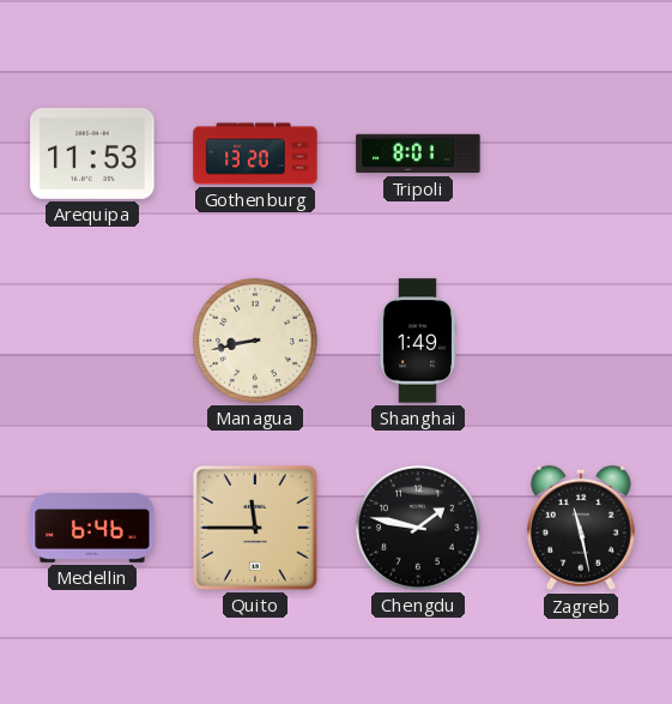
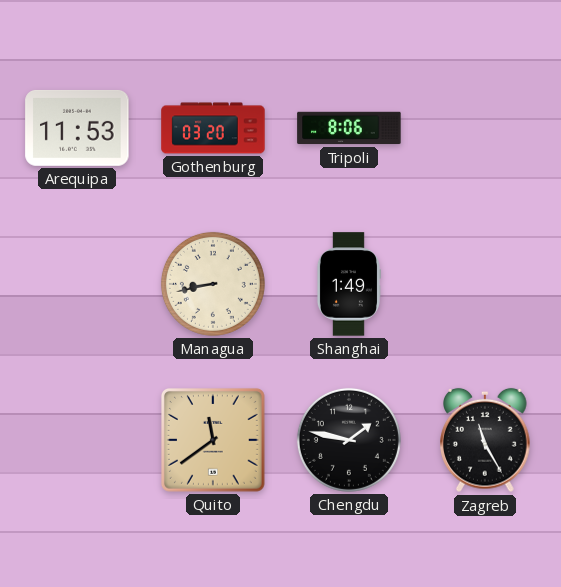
Gothenburg: 13:20 -> 03:20
Tripoli: 8:01 -> 8:06
Medellin: 6:46 -> none
Quito: 11:45 -> 11:39
Zagreb: 11:28 -> 11:25
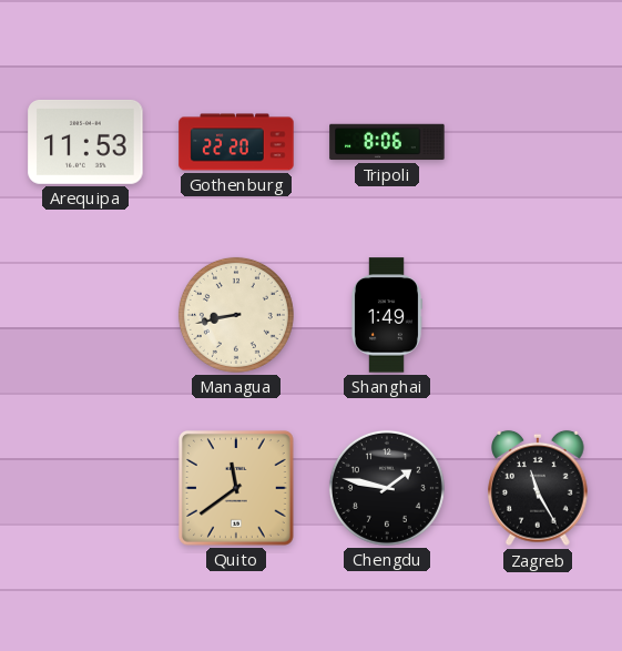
Gothenburg: 03:20 -> 22:20
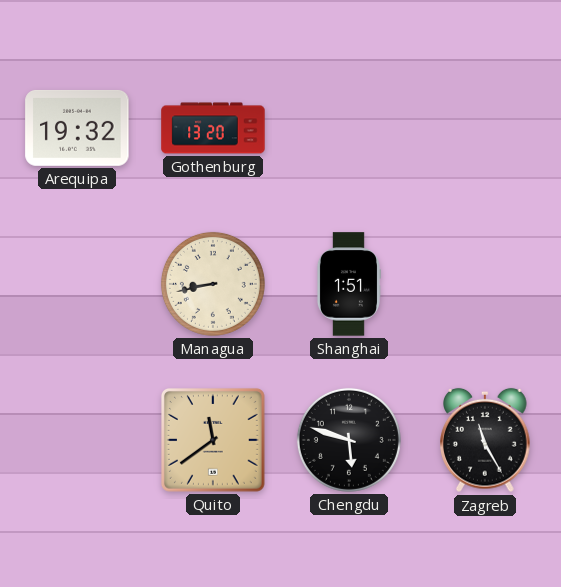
Arequipa: 11:53 -> 19:32
Gothenburg: 22:20 -> 13:20
Tripoli: 8:06 -> none
Shanghai: 1:49 -> 1:51
Chengdu: 1:47 -> 5:48
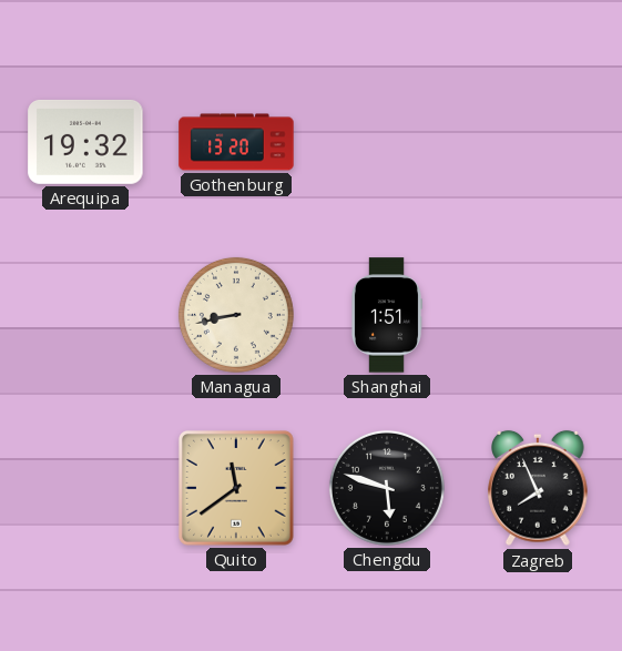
Zagreb: 11:25 -> 7:56
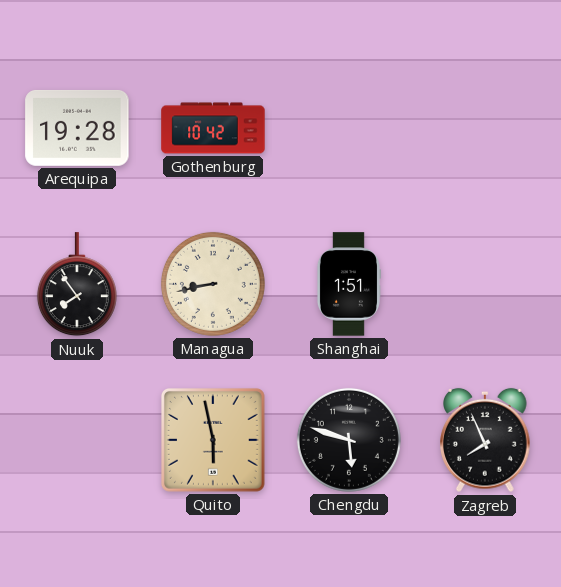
Arequipa: 19:32 -> 19:28
Gothenburg: 13:20 -> 10:42
Nuuk: none -> 7:54
Quito: 11:39 -> 5:58
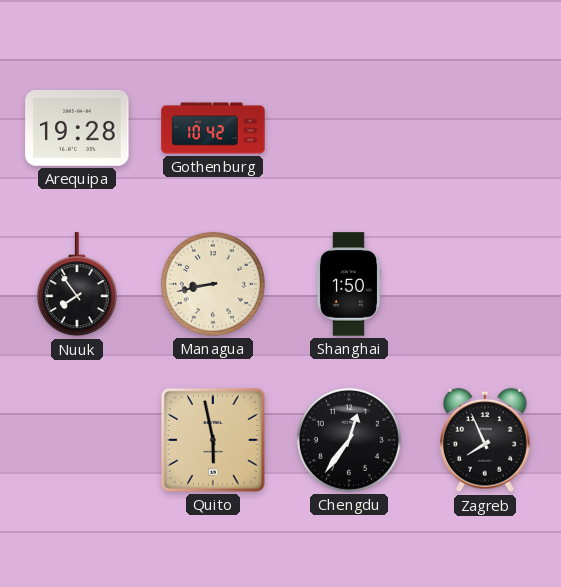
Shanghai: 1:51 -> 1:50
Chengdu: 5:48 -> 12:36
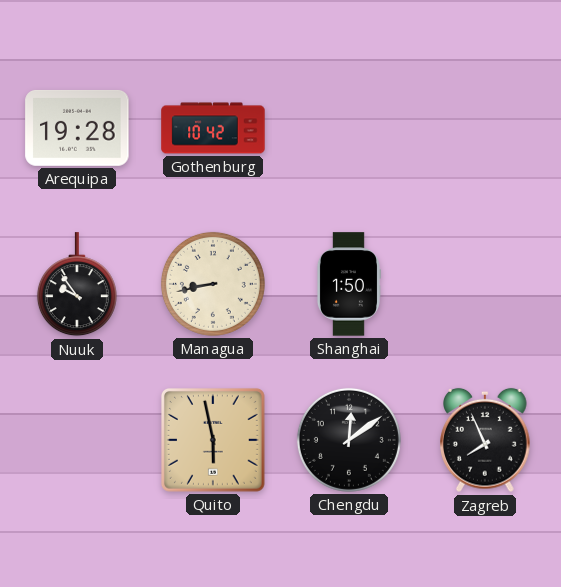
Nuuk: 7:54 -> 9:54
Chengdu: 12:36 -> 12:09
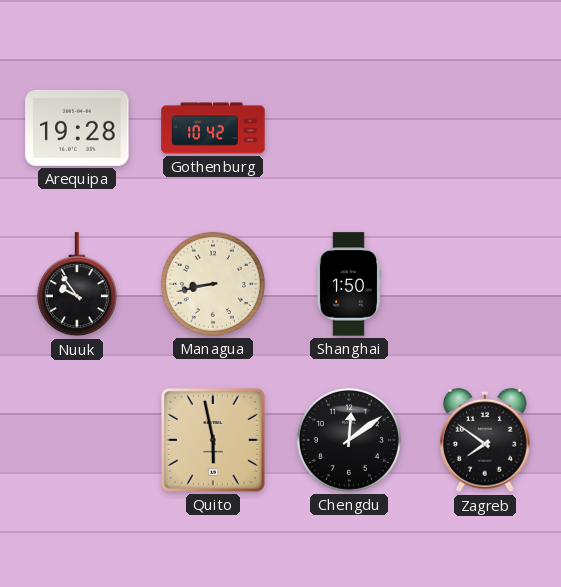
Zagreb: 7:56 -> 7:51
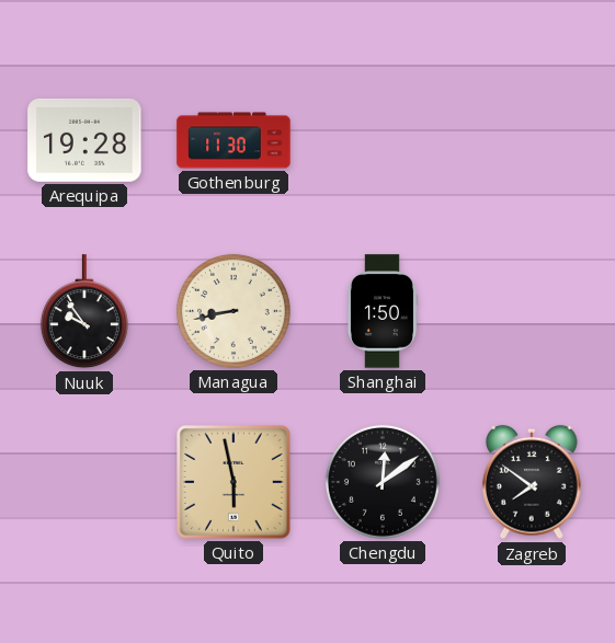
Gothenburg: 10:42 -> 11:30
